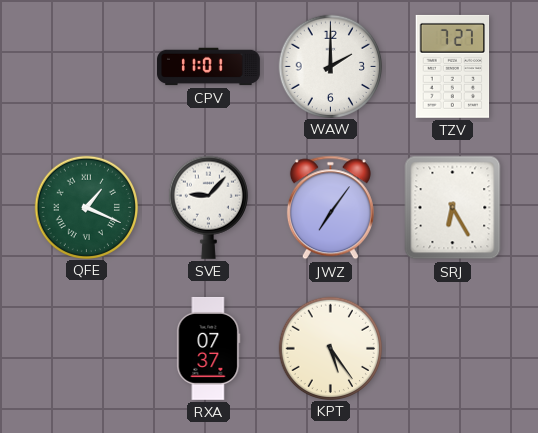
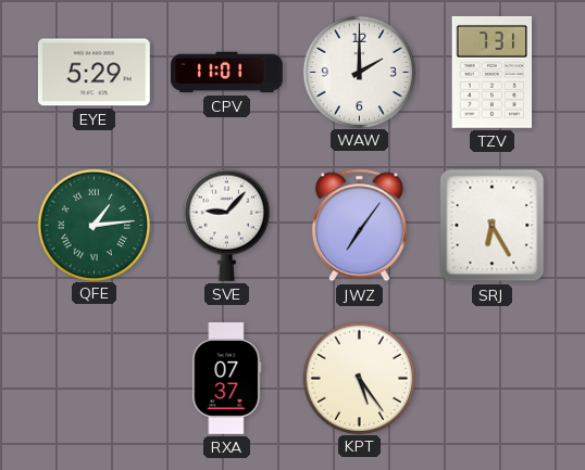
EYE: none -> 5:29
TZV: 7:27 -> 7:31
QFE: 1:19 -> 1:14
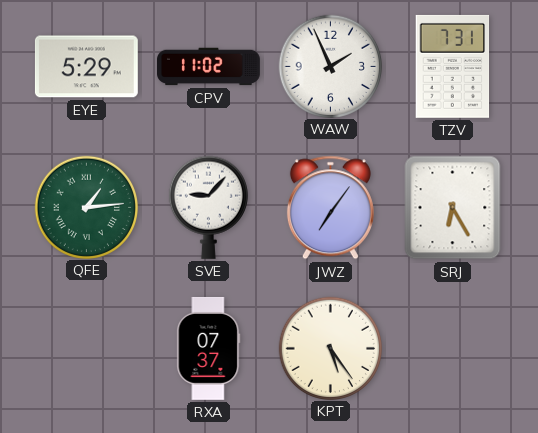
CPV: 11:01 -> 11:02
WAW: 2:00 -> 1:56
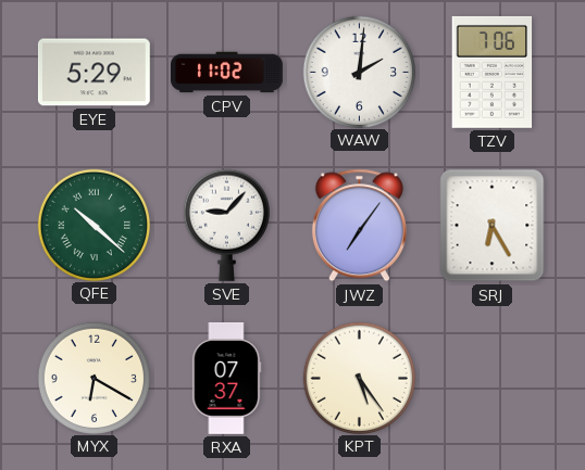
WAW: 1:56 -> 2:01
TZV: 7:31 -> 7:06
QFE: 1:14 -> 10:22
MYX: none -> 6:20
